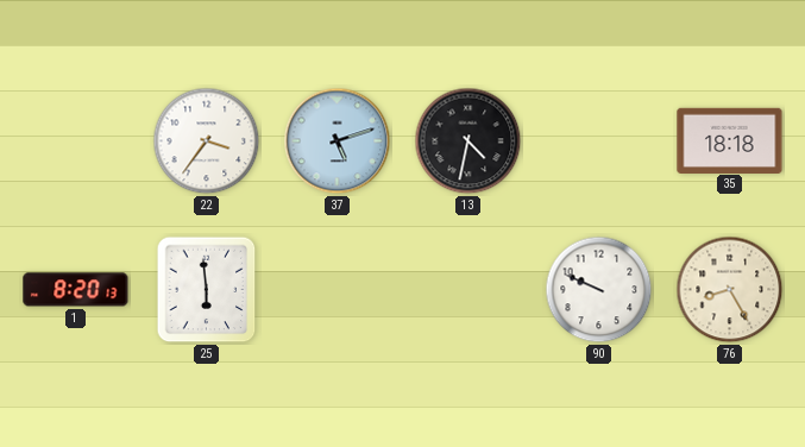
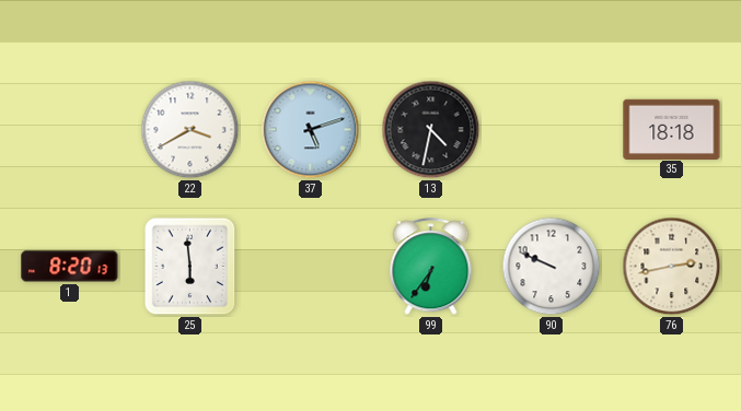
22: 3:36 -> 3:40
99: none -> 6:36
76: 8:25 -> 2:43
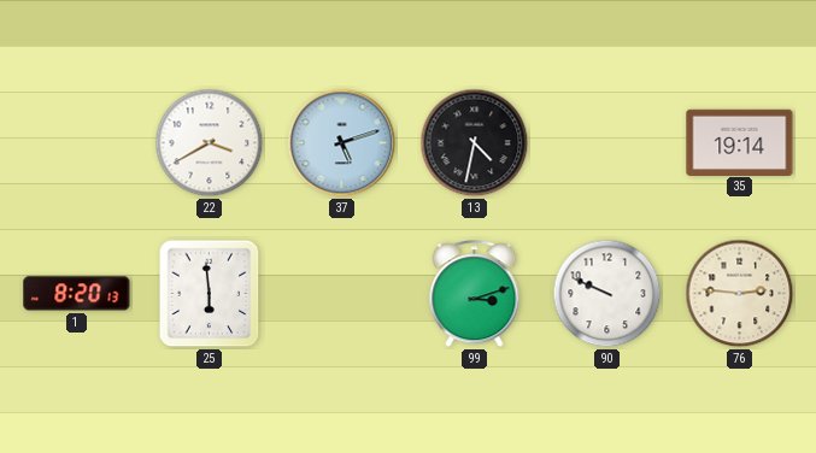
35: 18:18 -> 19:14
99: 6:36 -> 3:12
76: 2:43 -> 2:46
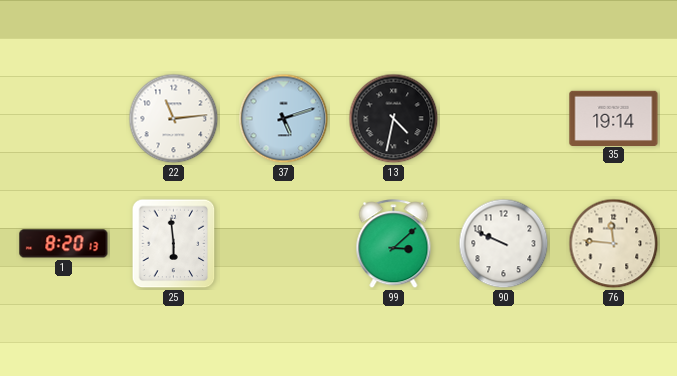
22: 3:40 -> 11:14
99: 3:12 -> 3:08
76: 2:46 -> 11:46
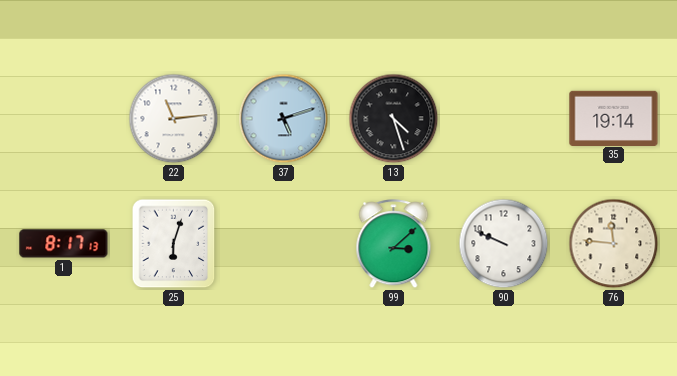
13: 4:32 -> 4:27
1: 8:20 -> 8:17
25: 5:59 -> 6:03
